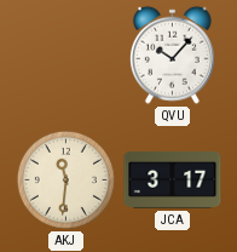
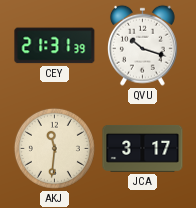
CEY: none -> 21:31
QVU: 10:07 -> 10:18
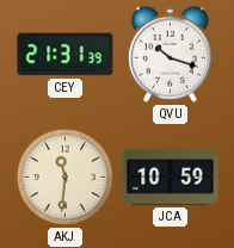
JCA: 3:17 -> 10:59
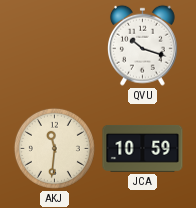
CEY: 21:31 -> none
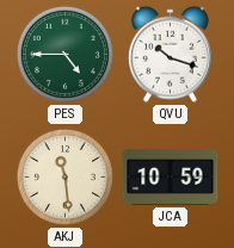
PES: none -> 4:45
AKJ: 11:31 -> 11:29
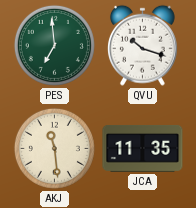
PES: 4:45 -> 6:59
JCA: 10:59 -> 11:35
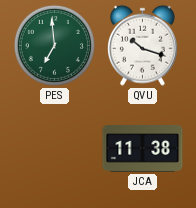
AKJ: 11:29 -> none
JCA: 11:35 -> 11:38
